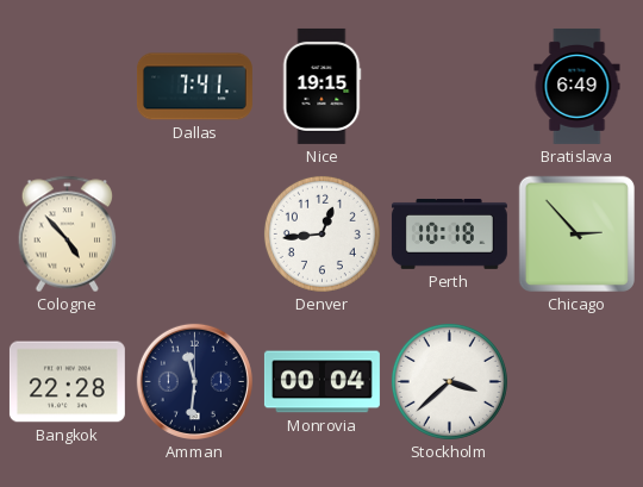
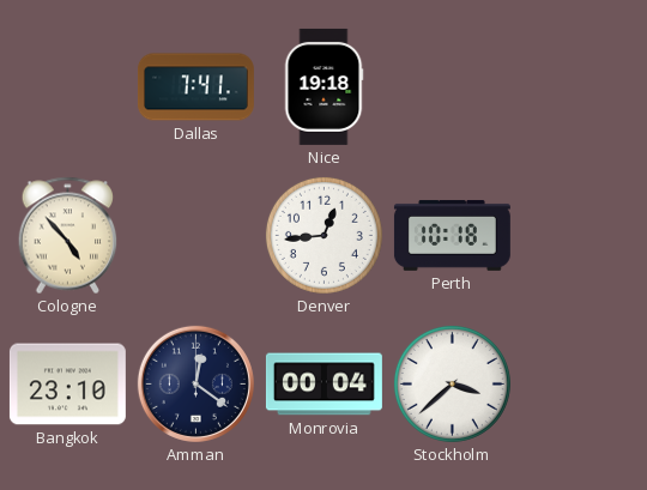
Nice: 19:15 -> 19:18
Bratislava: 6:49 -> none
Chicago: 2:53 -> none
Bangkok: 22:28 -> 23:10
Amman: 11:31 -> 12:21
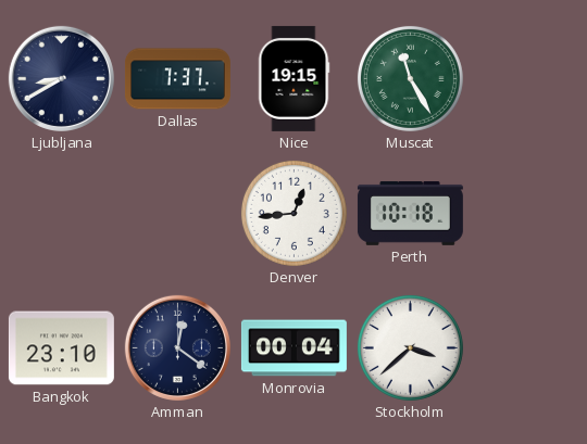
Ljubljana: none -> 8:40
Dallas: 7:41 -> 7:37
Nice: 19:18 -> 19:15
Muscat: none -> 11:25
Cologne: 4:53 -> none
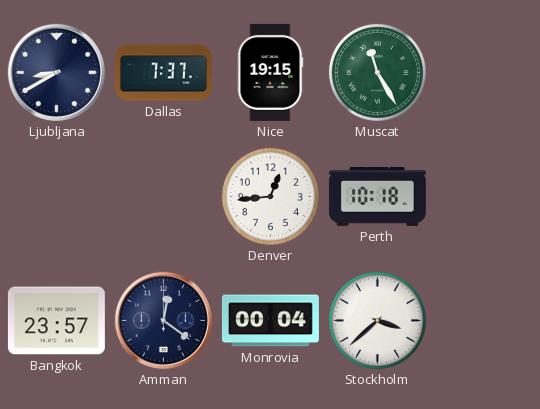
Bangkok: 23:10 -> 23:57
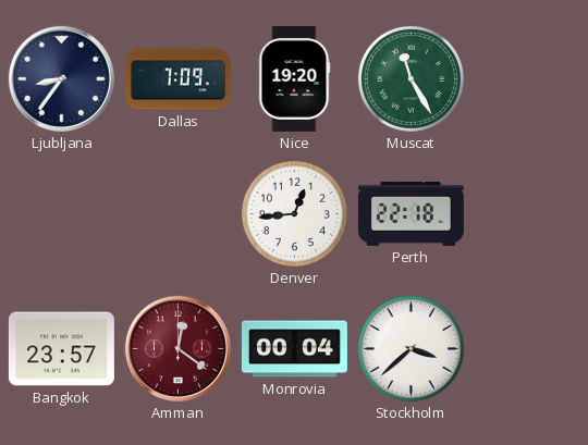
Ljubljana: 8:40 -> 8:36
Dallas: 7:37 -> 7:09
Nice: 19:15 -> 19:20
Perth: 10:18 -> 22:18
Amman dial: navy -> burgundy
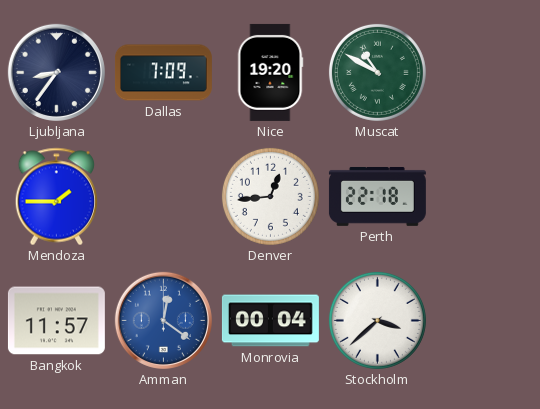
Muscat: 11:25 -> 10:50
Mendoza: none -> 1:45
Bangkok: 23:57 -> 11:57
Amman dial: burgundy -> blue
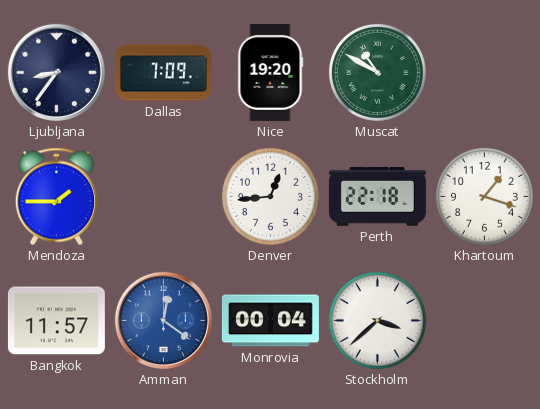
Khartoum: none -> 1:18
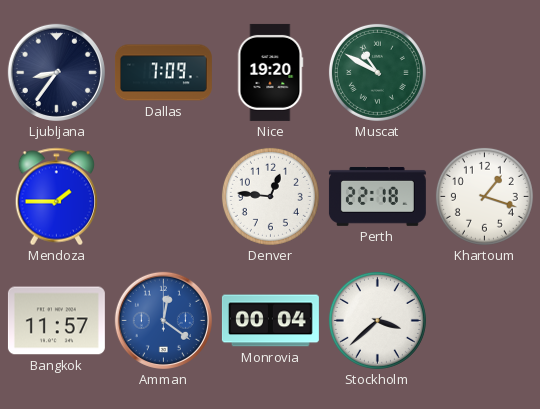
Denver: 12:44 -> 12:46
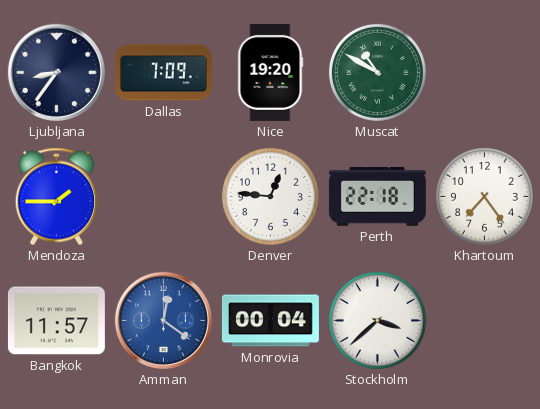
Khartoum: 1:18 -> 7:24
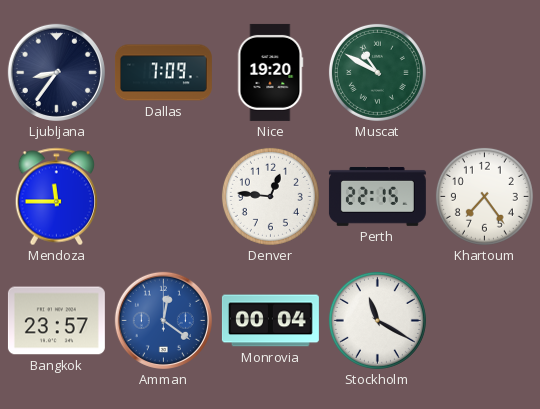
Mendoza: 1:45 -> 11:45
Perth: 22:18 -> 22:15
Bangkok: 11:57 -> 23:57
Stockholm: 3:38 -> 11:20
